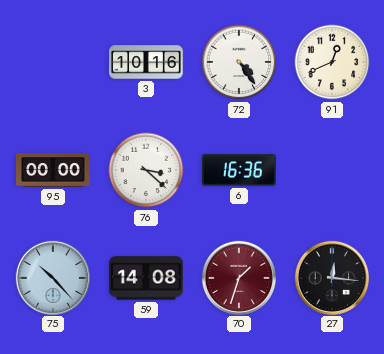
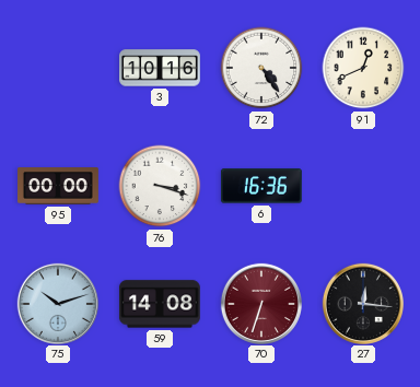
76: 3:22 -> 3:18
75: 10:23 -> 10:12
70: 1:33 -> 6:33
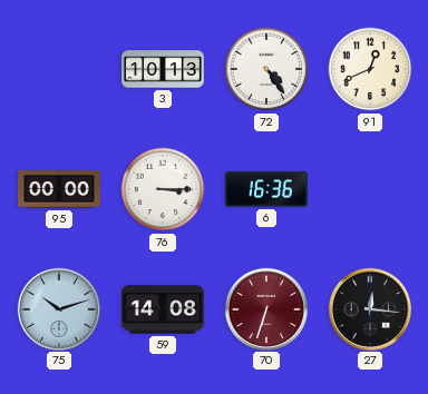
3: 10:16 -> 10:13
76: 3:18 -> 3:15
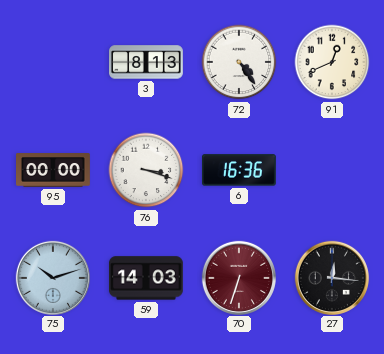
3: 10:13 -> 8:13
76: 3:15 -> 3:18
59: 14:08 -> 14:03
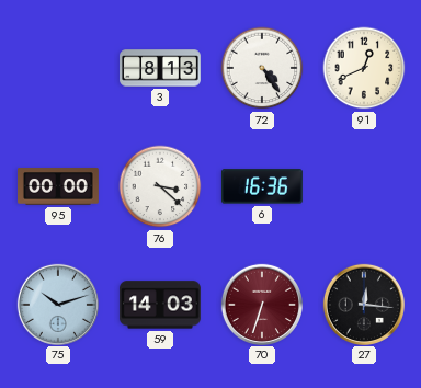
76: 3:18 -> 3:22
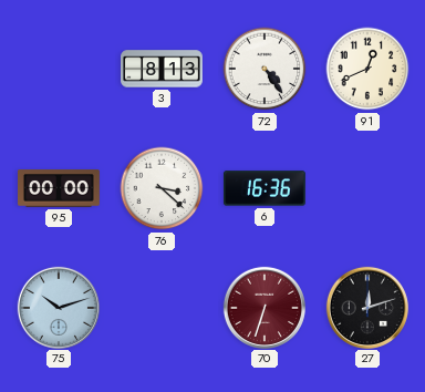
59: 14:03 -> none
27: 12:16 -> 12:12
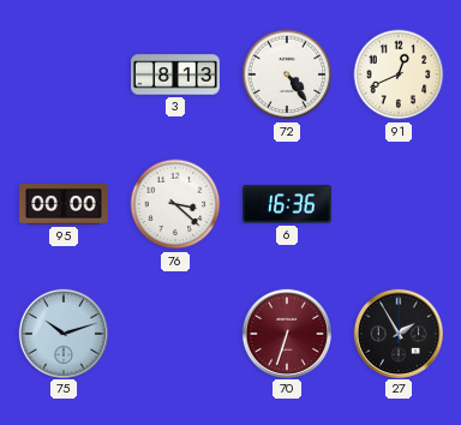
27: 12:12 -> 1:55
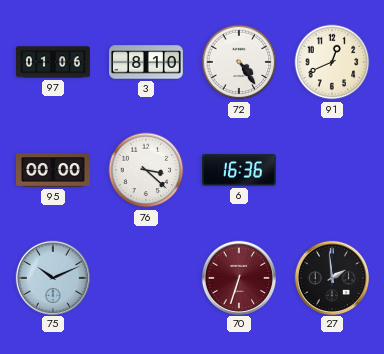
97: none -> 01:06
3: 8:13 -> 8:10
75: 10:12 -> 10:11
27: 1:55 -> 1:59
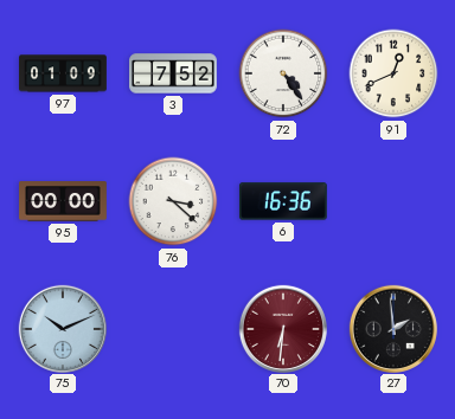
97: 01:06 -> 01:09
3: 8:10 -> 7:52
70: 6:33 -> 6:31
